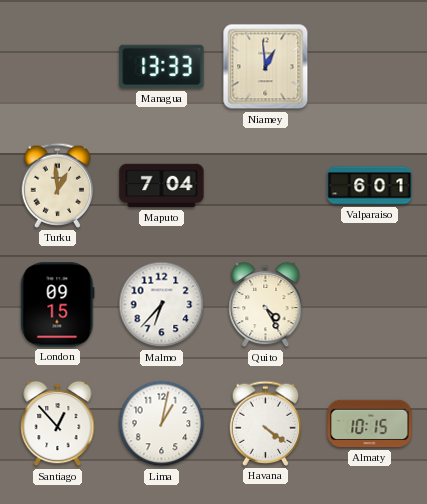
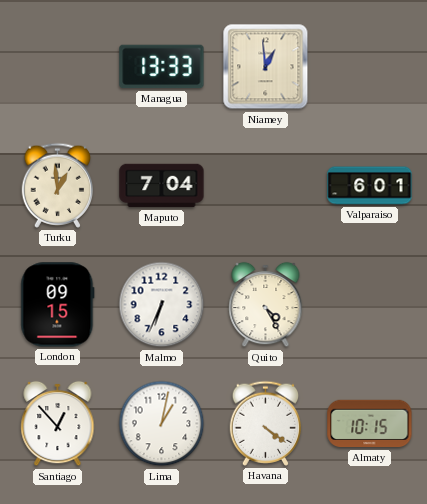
Malmo: 6:37 -> 6:34
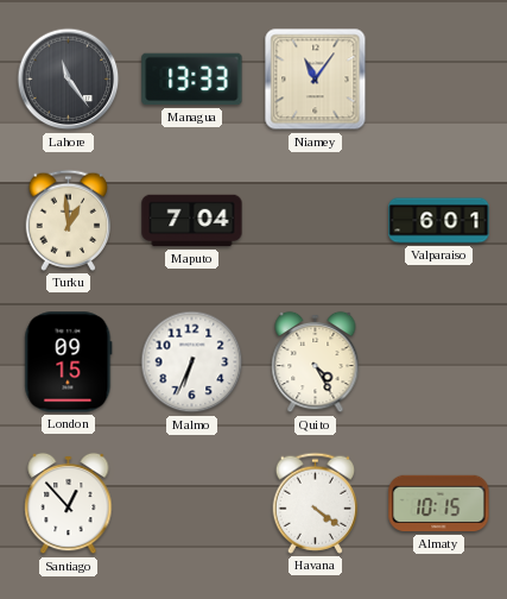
Lahore: none -> 11:24
Niamey: 12:59 -> 11:06
Lima: 1:02 -> none
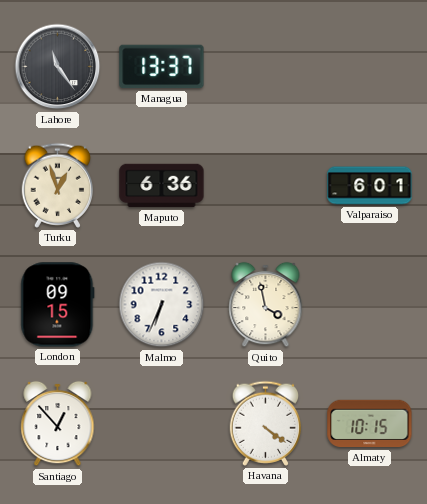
Managua: 13:33 -> 13:37
Niamey: 11:06 -> none
Turku: 12:59 -> 12:57
Maputo: 7:04 -> 6:36
Quito: 4:25 -> 3:58
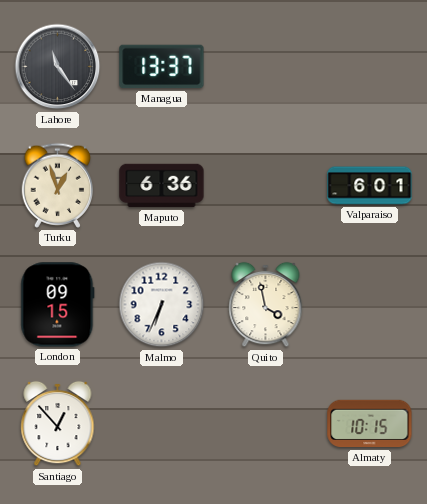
Havana: 4:21 -> none
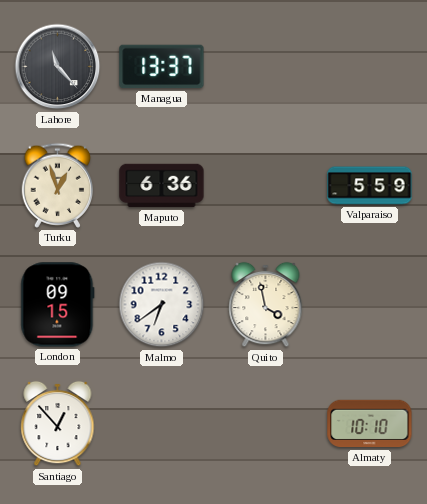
Lahore: 11:24 -> 11:23
Valparaiso: 6:01 -> 5:59
Malmo: 6:34 -> 6:39
Almaty: 10:15 -> 10:10
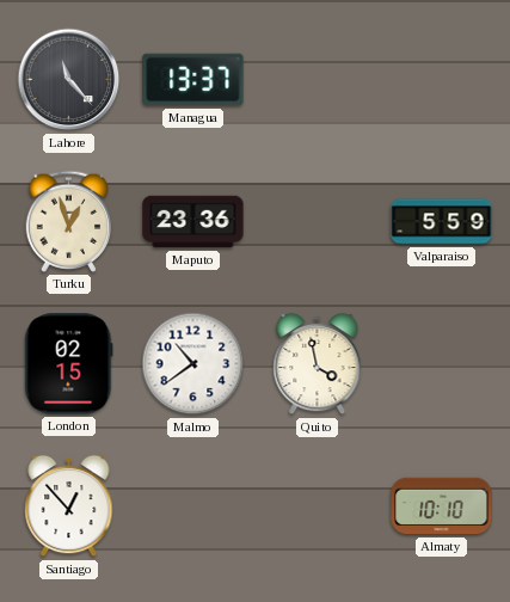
Maputo: 6:36 -> 23:36
London: 09:15 -> 02:15
Malmo: 6:39 -> 10:39
